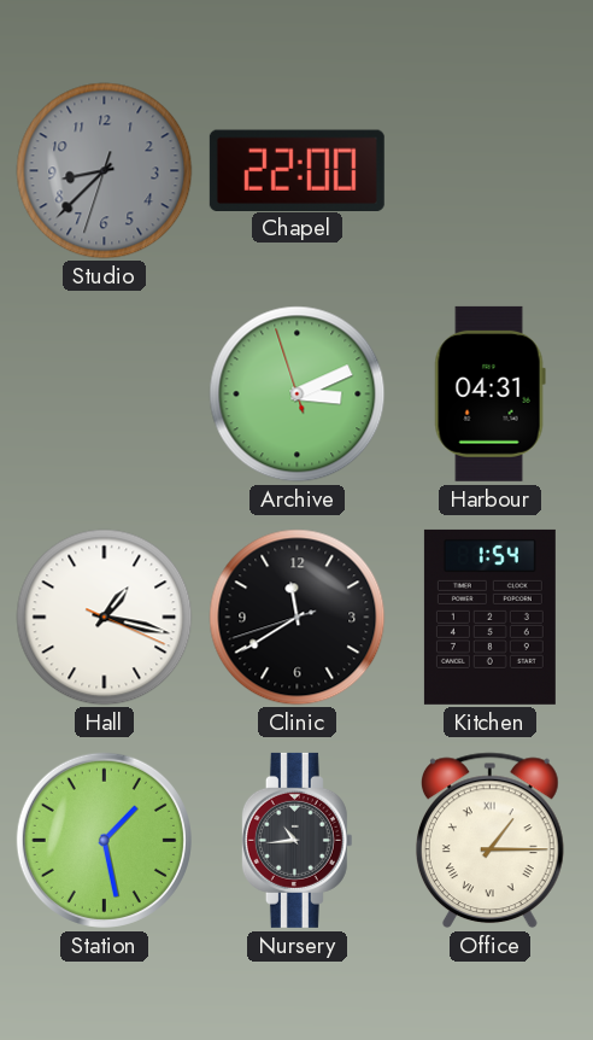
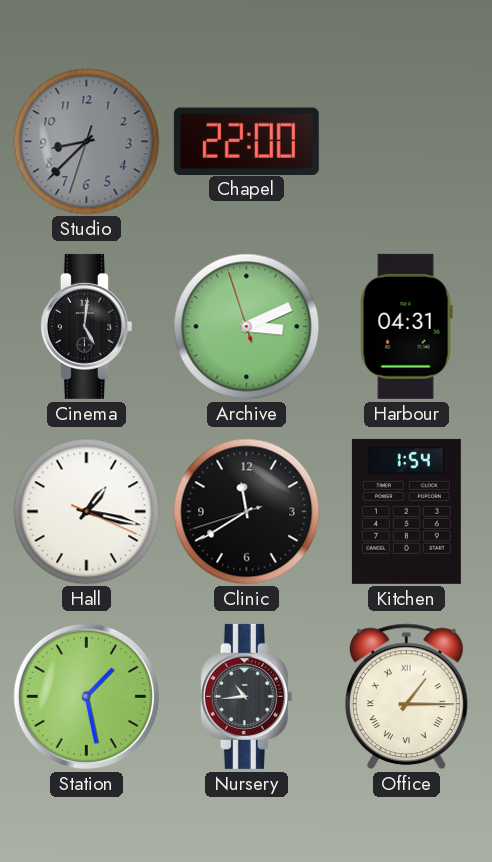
Cinema: none -> 5:01
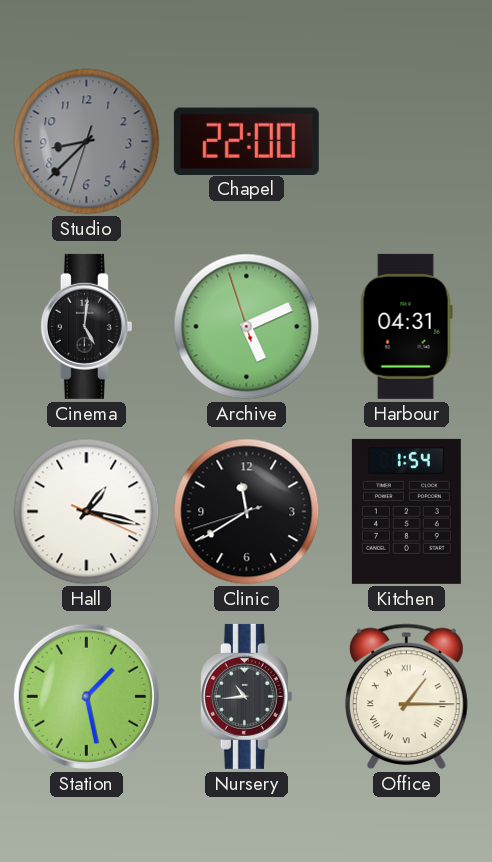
Archive: 3:10 -> 5:10
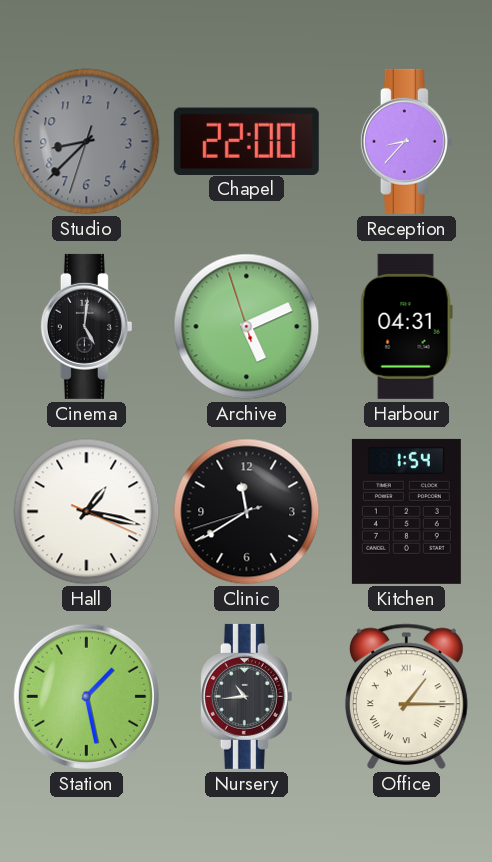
Reception: none -> 8:37
